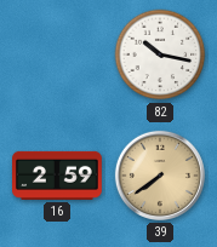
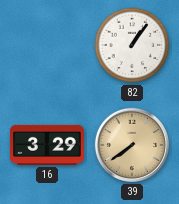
82: 10:17 -> 1:06
16: 2:59 -> 3:29
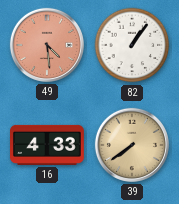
49: none -> 4:29
16: 3:29 -> 4:33
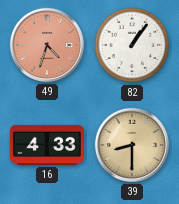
49: 4:29 -> 4:33
39: 7:39 -> 8:30
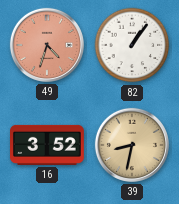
16: 4:33 -> 3:52
39: 8:30 -> 8:32
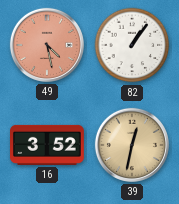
49: 4:33 -> 4:28
39: 8:32 -> 12:32
